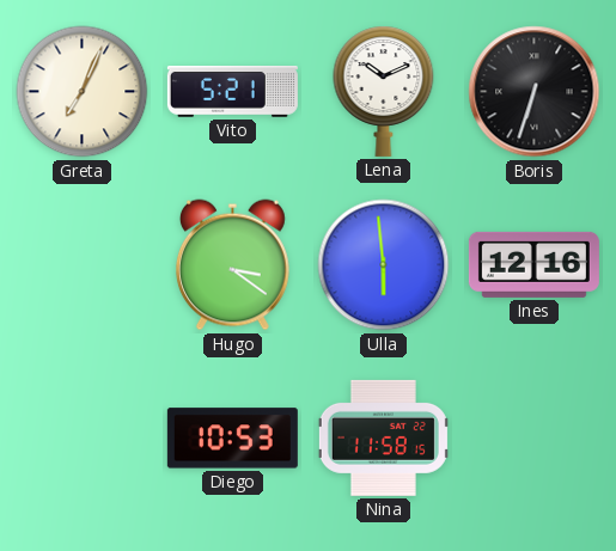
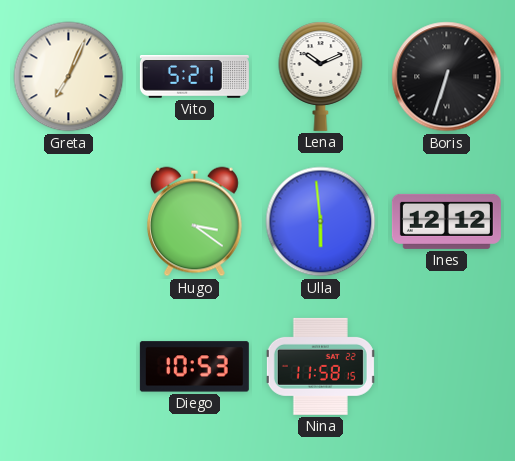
Ines: 12:16 -> 12:12
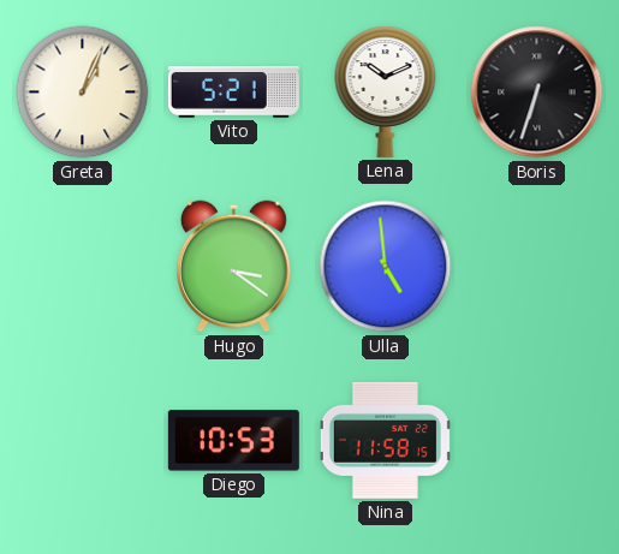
Greta: 7:04 -> 1:04
Ulla: 5:59 -> 4:59
Ines: 12:12 -> none
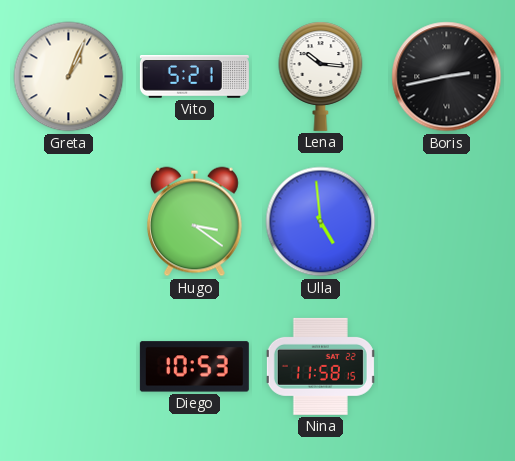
Lena: 10:11 -> 10:16
Boris: 6:33 -> 2:43
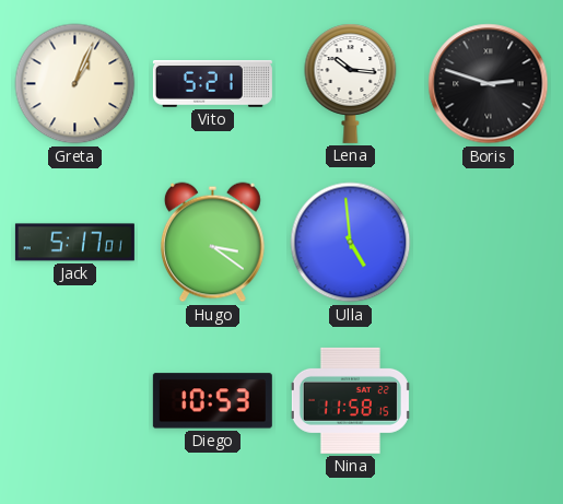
Boris: 2:43 -> 2:48
Jack: none -> 5:17
